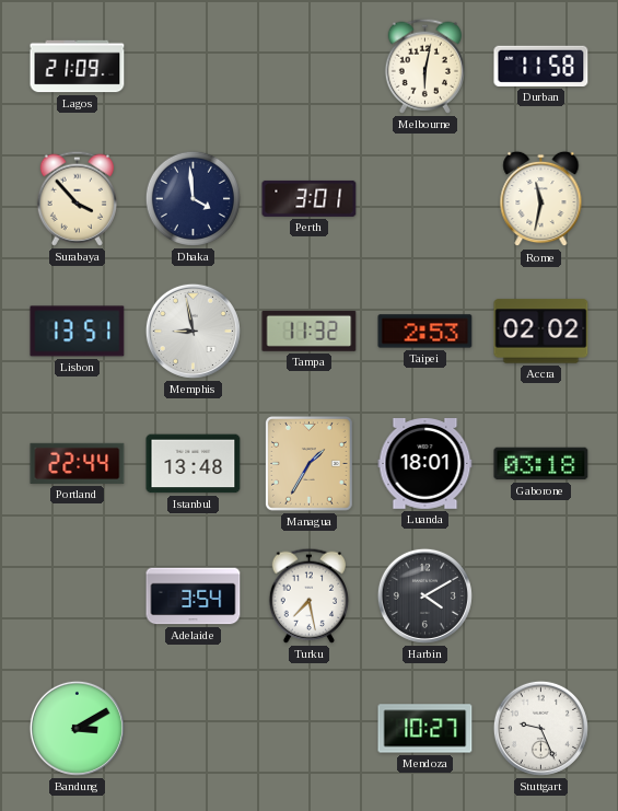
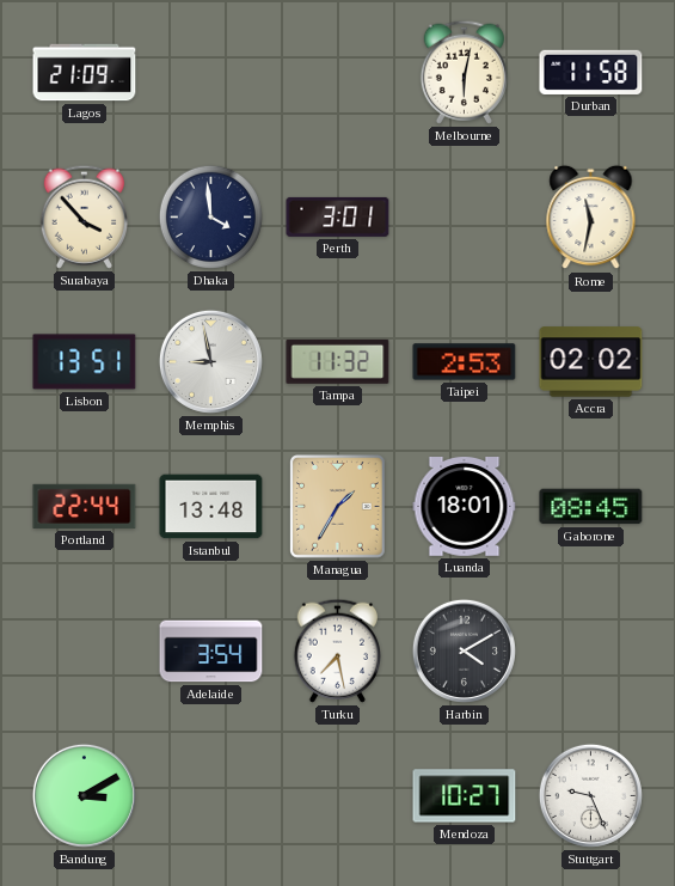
Gaborone: 03:18 -> 08:45
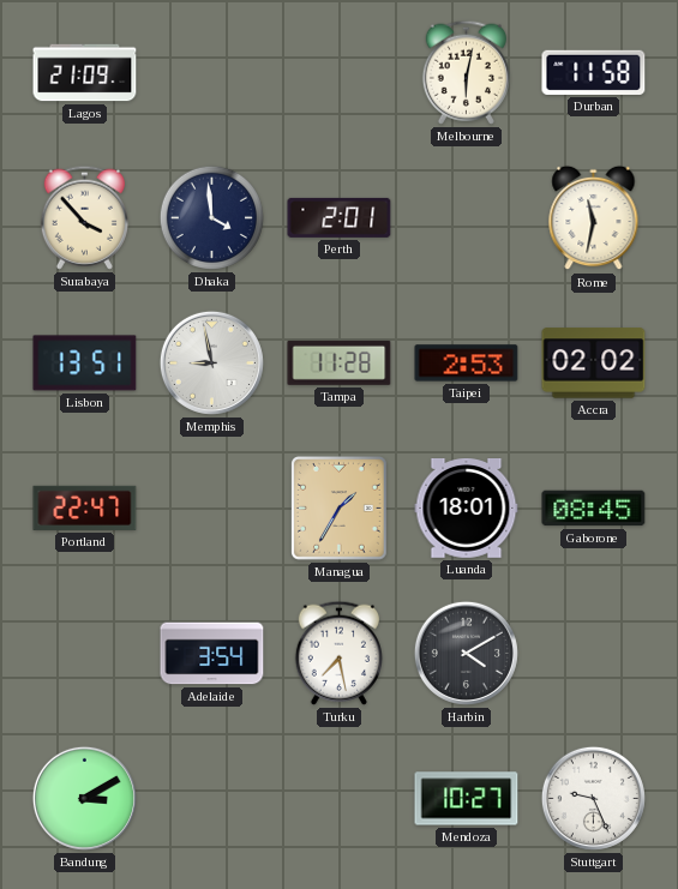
Perth: 3:01 -> 2:01
Tampa: 11:32 -> 11:28
Portland: 22:44 -> 22:47
Istanbul: 13:48 -> none
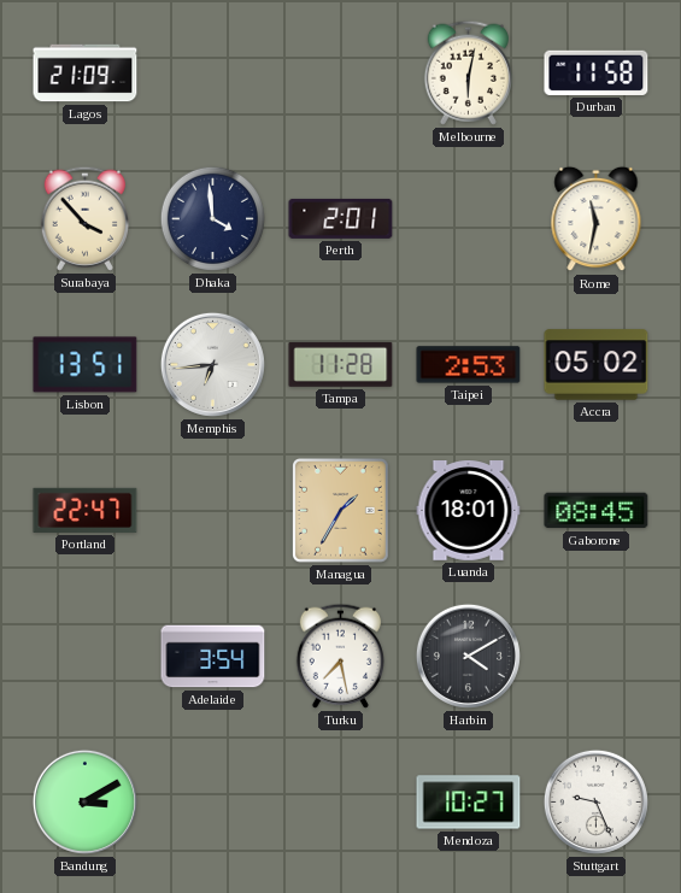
Memphis: 8:58 -> 6:44
Accra: 02:02 -> 05:02
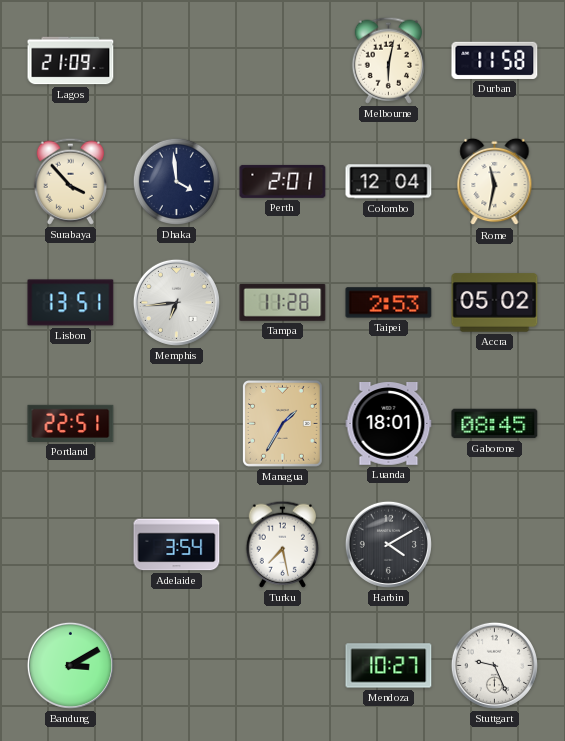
Colombo: none -> 12:04
Portland: 22:47 -> 22:51
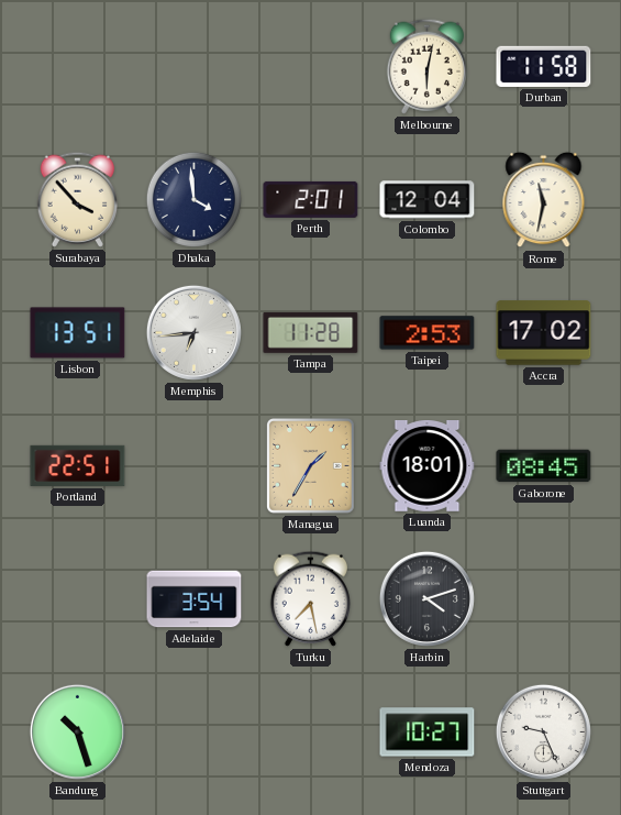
Lagos: 21:09 -> none
Accra: 05:02 -> 17:02
Harbin: 4:10 -> 4:12
Bandung: 3:10 -> 10:27
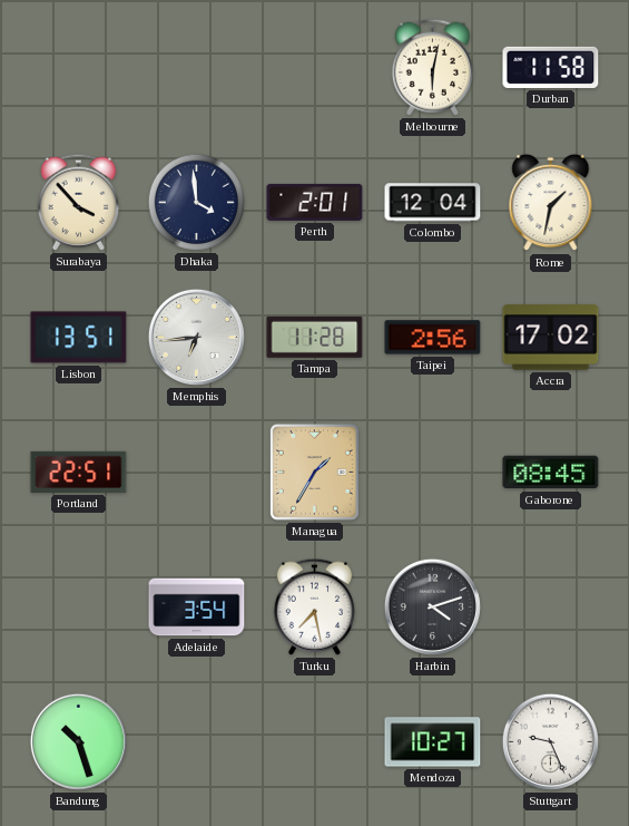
Rome: 11:32 -> 1:32
Taipei: 2:53 -> 2:56
Luanda: 18:01 -> none
